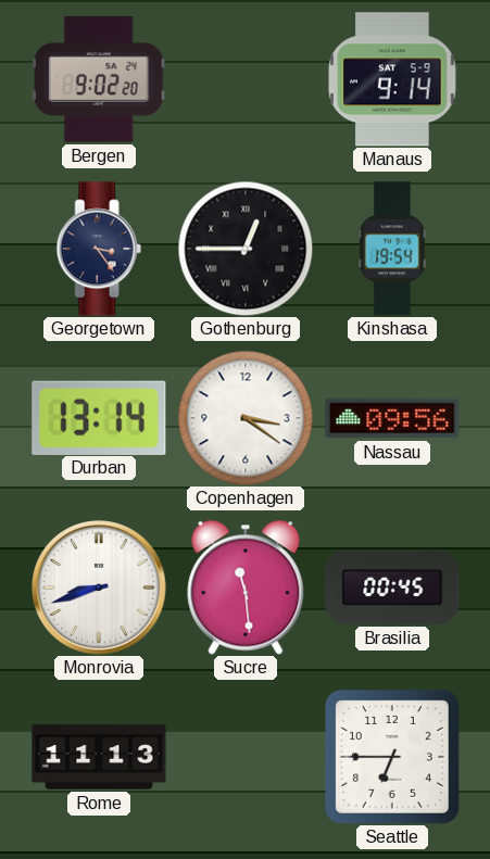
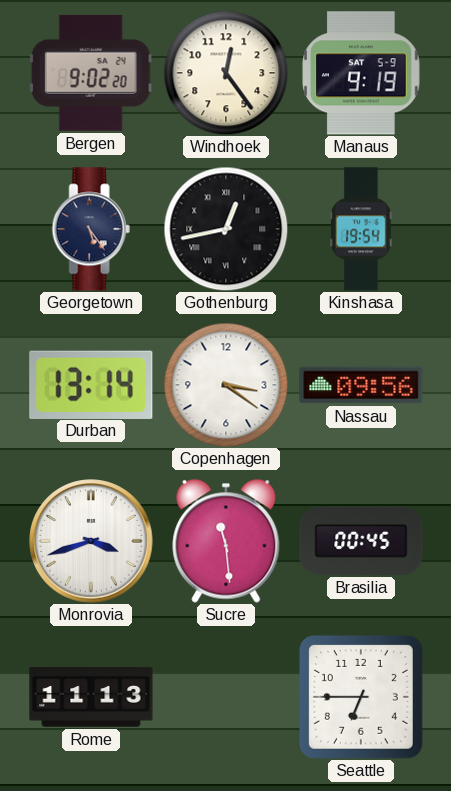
Windhoek: none -> 12:24
Manaus: 9:14 -> 9:19
Georgetown: 3:24 -> 5:24
Gothenburg: 12:45 -> 12:43
Monrovia: 8:42 -> 3:42
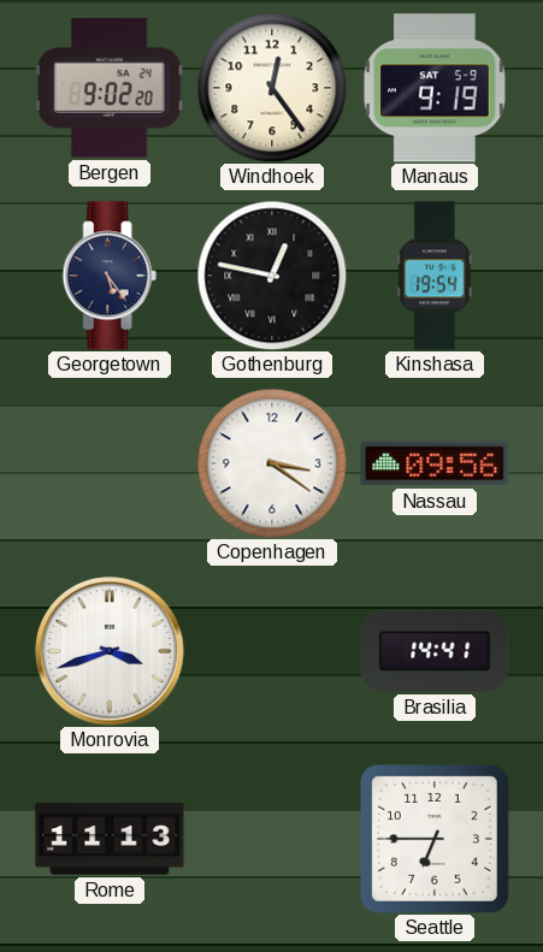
Gothenburg: 12:43 -> 12:47
Durban: 13:14 -> none
Sucre: 11:29 -> none
Brasilia: 00:45 -> 14:41
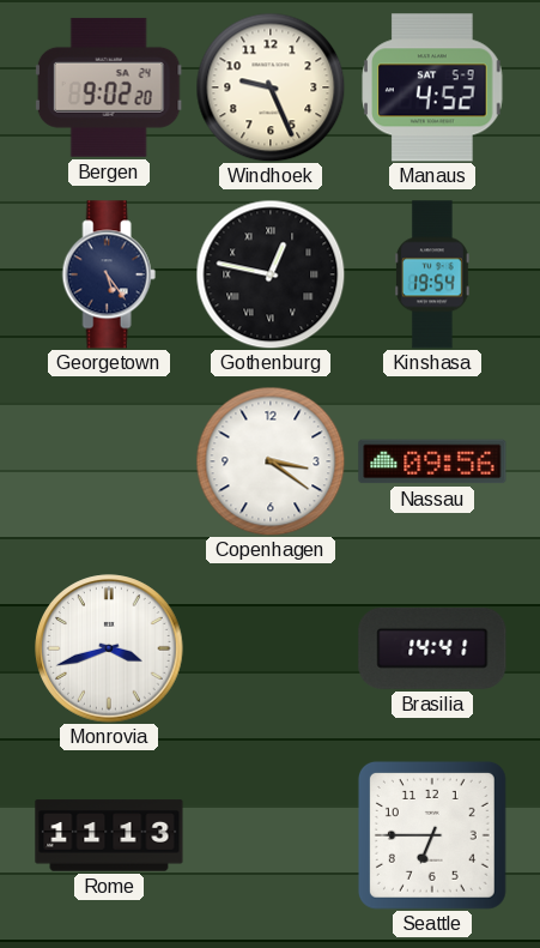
Windhoek: 12:24 -> 9:26
Manaus: 9:19 -> 4:52
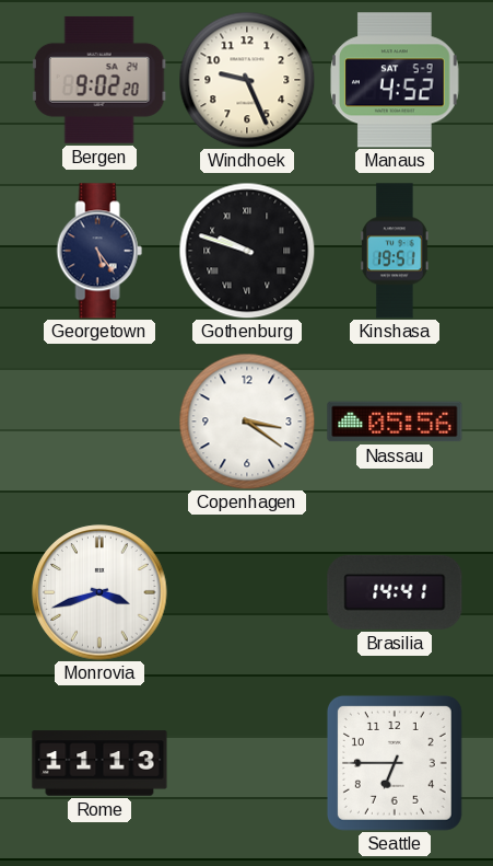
Gothenburg: 12:47 -> 9:48
Kinshasa: 19:54 -> 19:51
Nassau: 09:56 -> 05:56
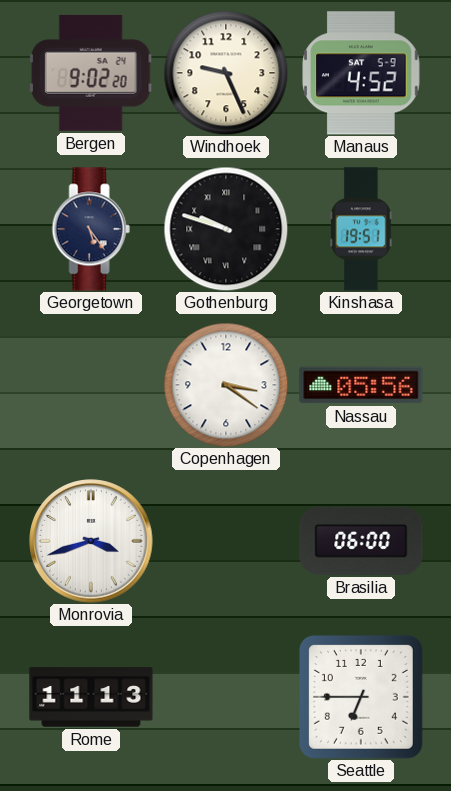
Brasilia: 14:41 -> 06:00
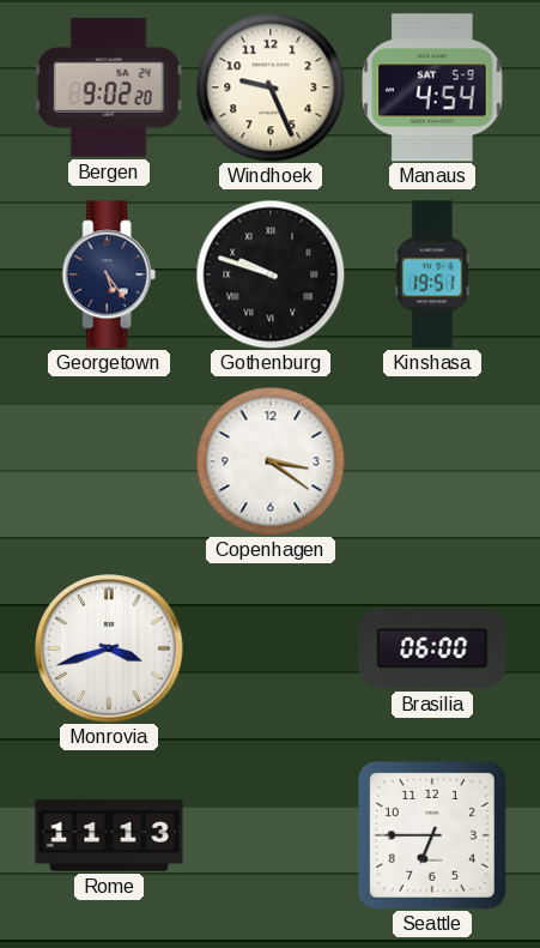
Manaus: 4:52 -> 4:54
Nassau: 05:56 -> none
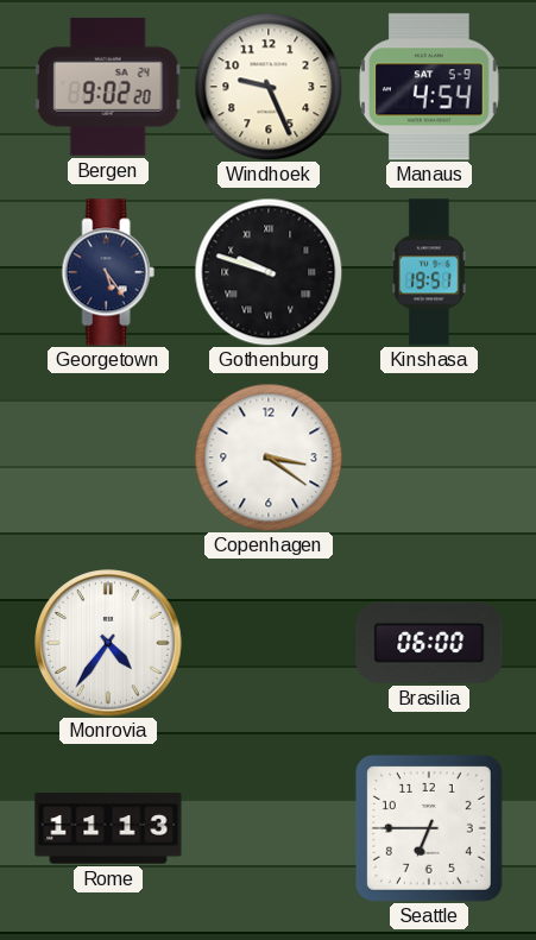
Monrovia: 3:42 -> 4:36
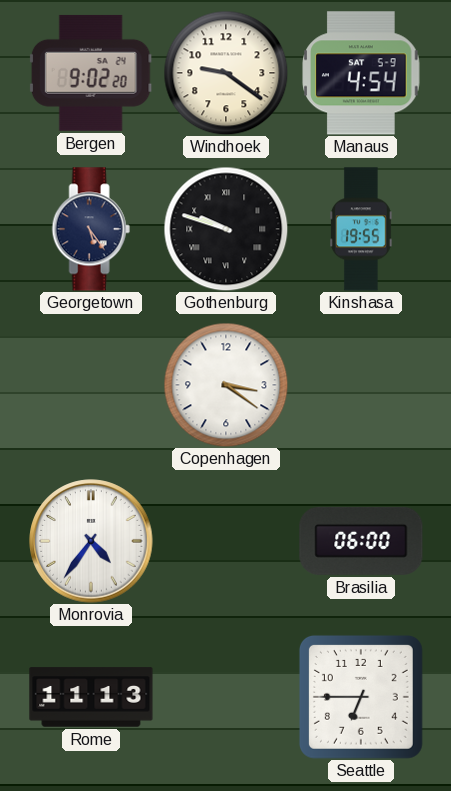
Windhoek: 9:26 -> 9:21
Kinshasa: 19:51 -> 19:55
